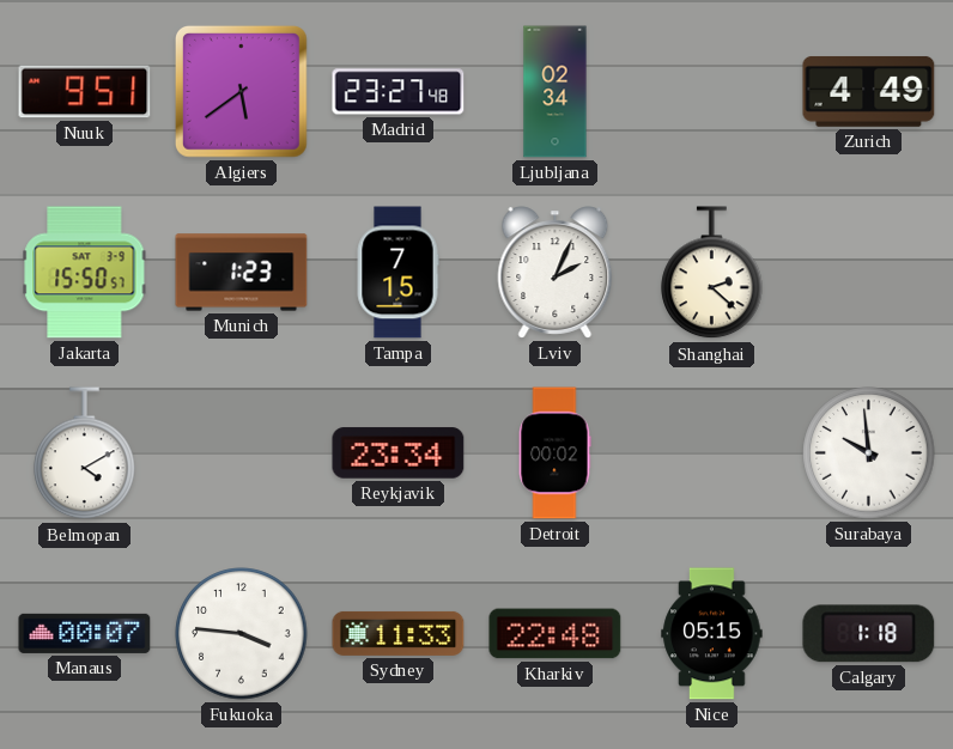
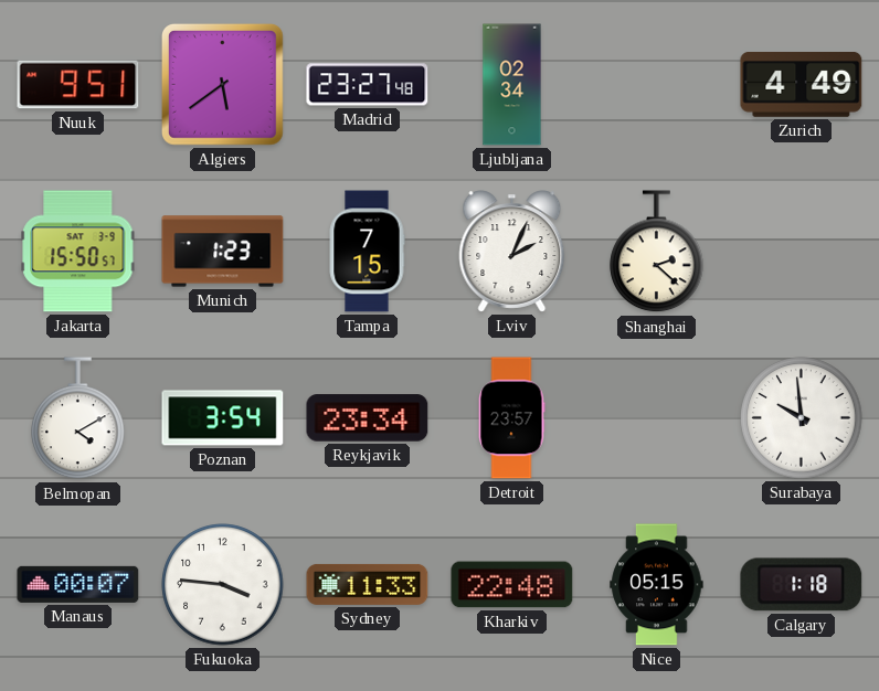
Poznan: none -> 3:54
Detroit: 00:02 -> 23:57
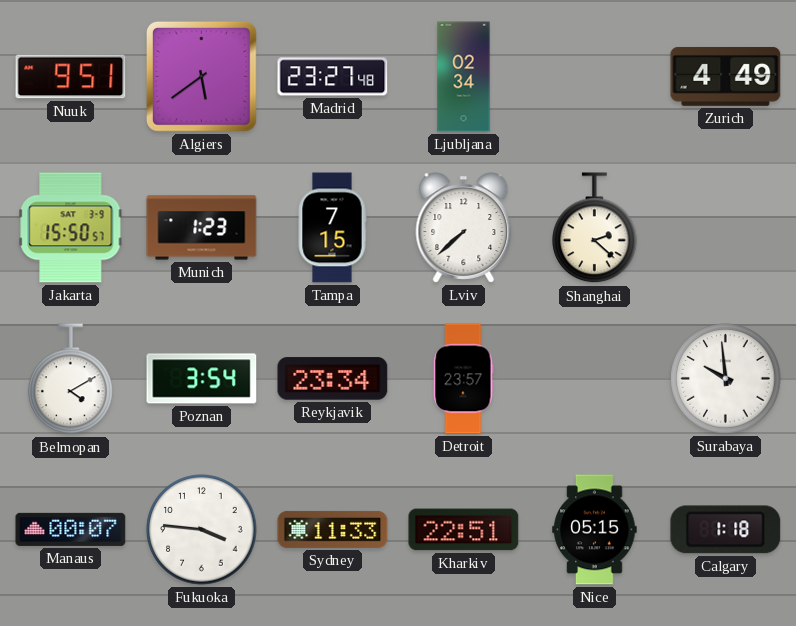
Lviv: 2:04 -> 7:38
Kharkiv: 22:48 -> 22:51
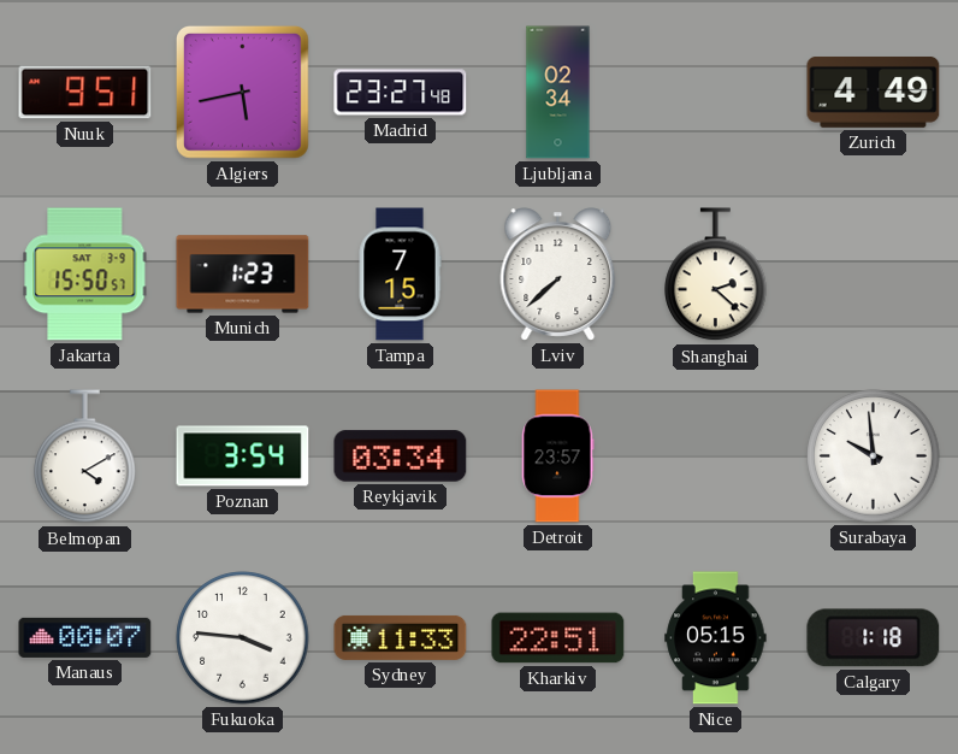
Algiers: 5:39 -> 5:43
Reykjavik: 23:34 -> 03:34
